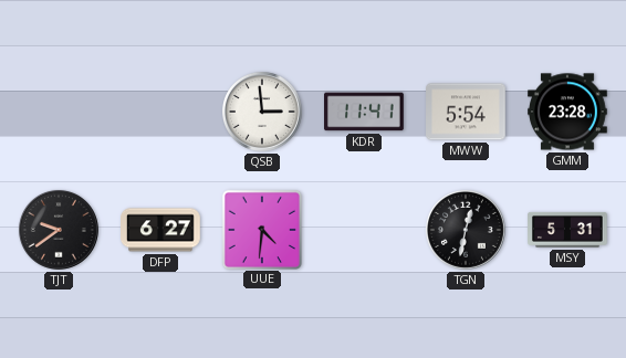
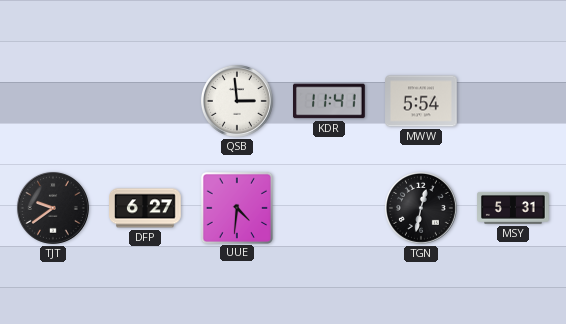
GMM: 23:28 -> none
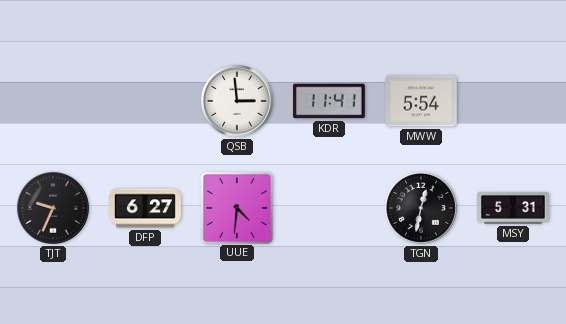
TJT: 9:39 -> 9:34
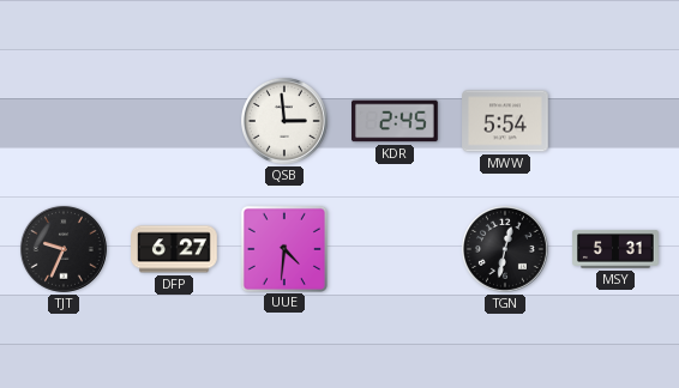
KDR: 11:41 -> 2:45
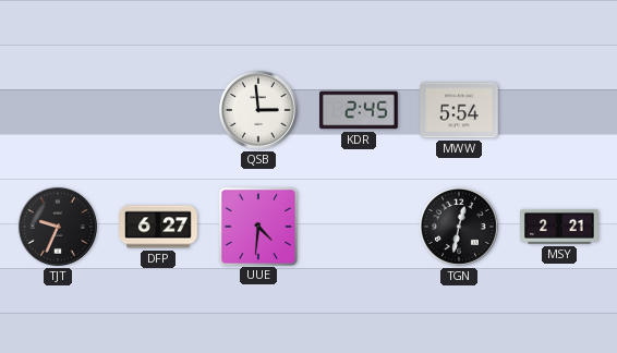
MSY: 5:31 -> 2:21
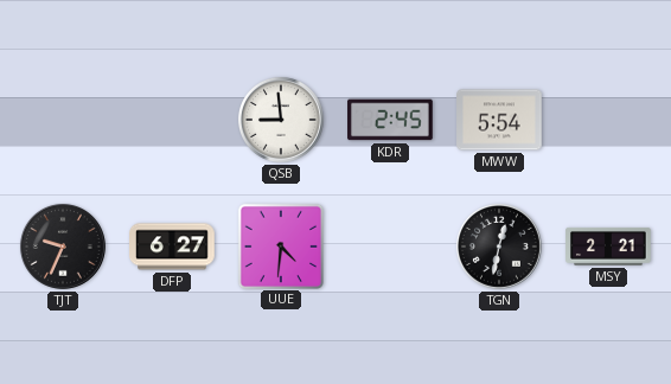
QSB: 2:59 -> 8:59
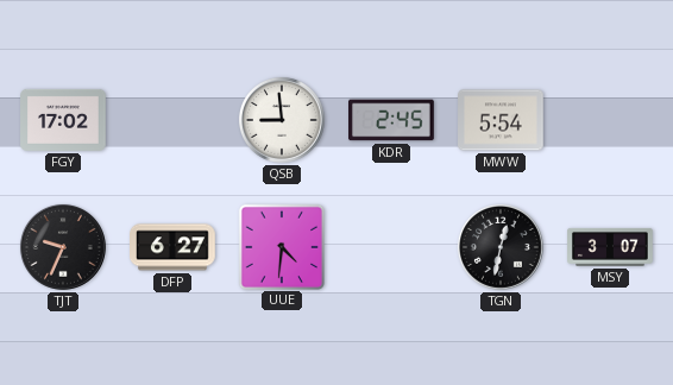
FGY: none -> 17:02
MSY: 2:21 -> 3:07
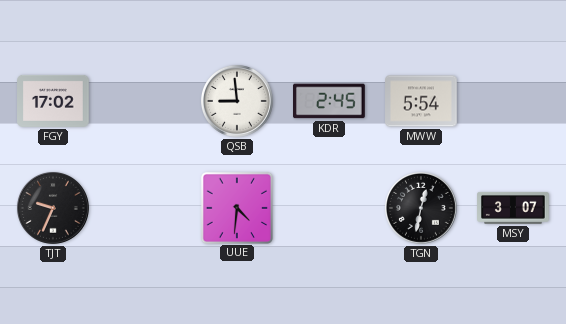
DFP: 6:27 -> none
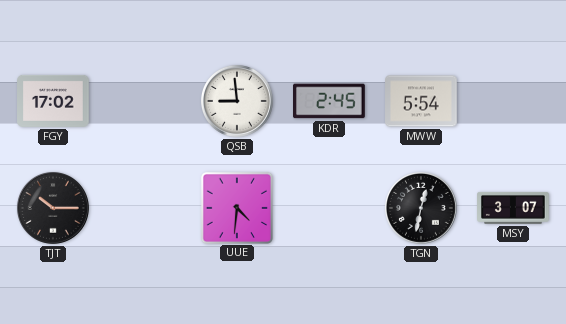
TJT: 9:34 -> 10:15
